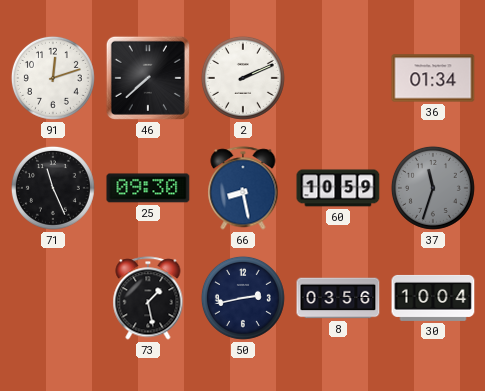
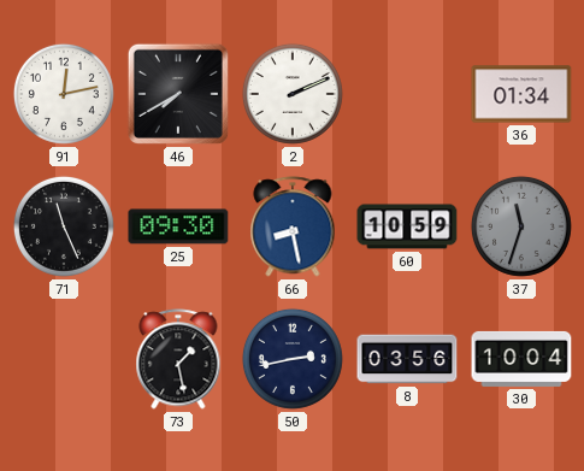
91: 12:12 -> 12:13
46: 7:38 -> 7:40
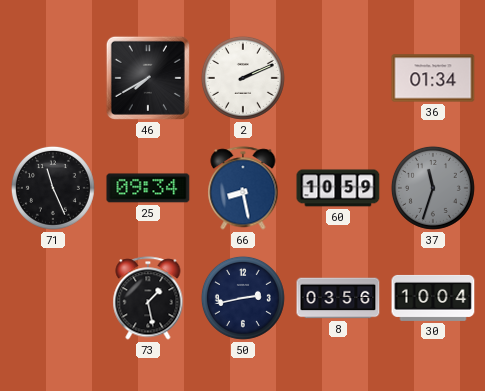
91: 12:13 -> none
25: 09:30 -> 09:34
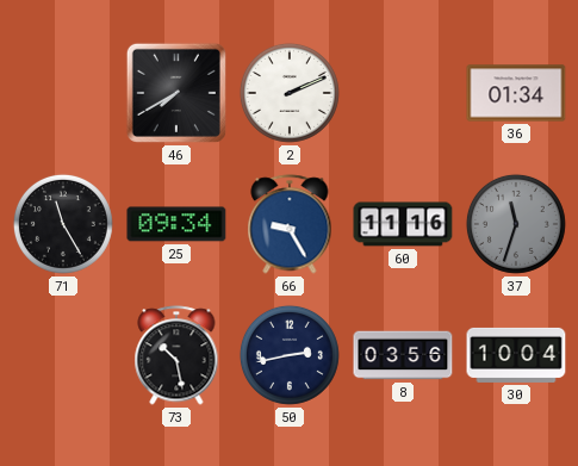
71: 11:26 -> 11:25
66: 8:28 -> 9:25
60: 10:59 -> 11:16
73: 1:28 -> 10:28
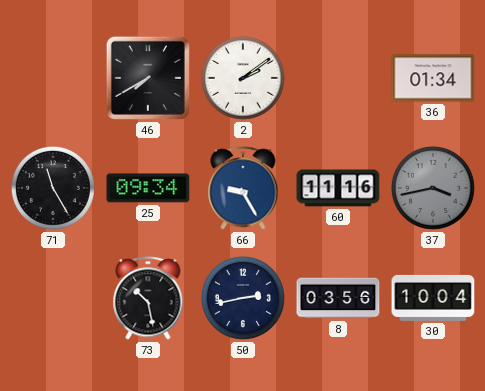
2: 2:11 -> 2:09
37: 11:33 -> 3:43
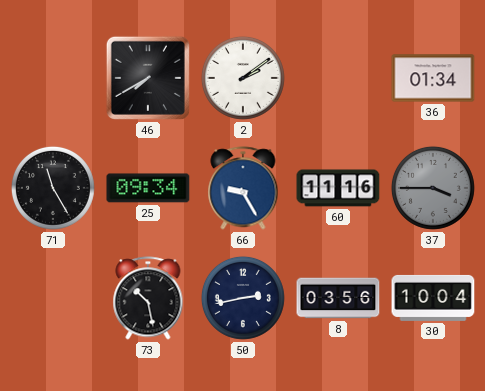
37: 3:43 -> 3:45
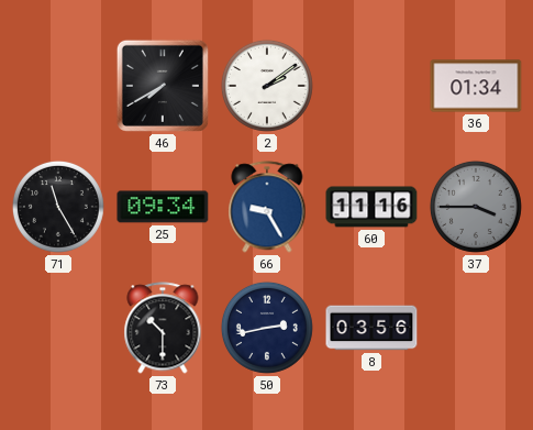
73: 10:28 -> 10:30
30: 10:04 -> none
